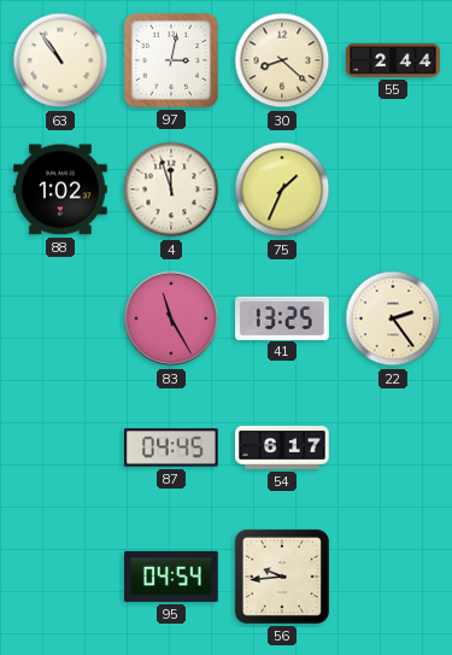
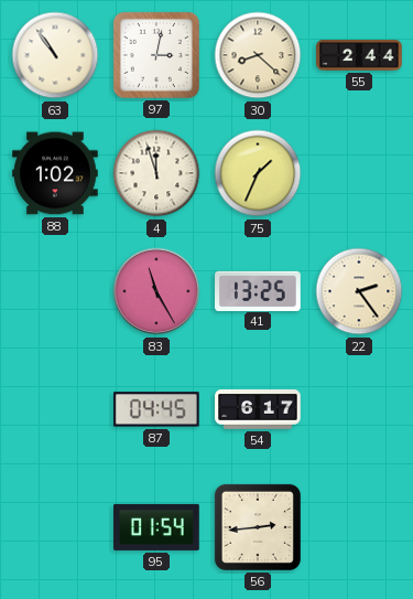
95: 04:54 -> 01:54
56: 9:44 -> 2:44
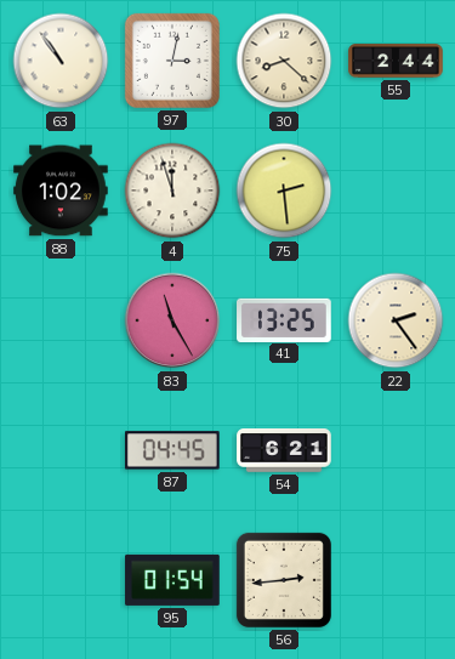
75: 1:34 -> 2:29
54: 6:17 -> 6:21
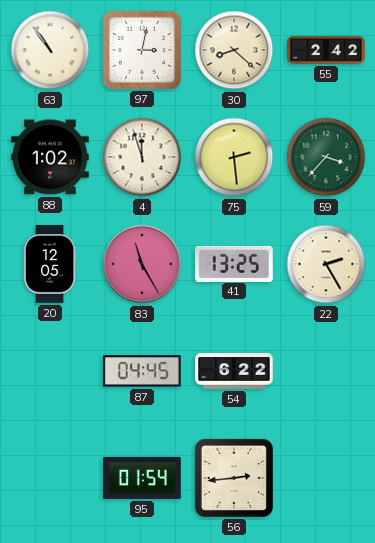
55: 2:44 -> 2:42
59: none -> 3:37
20: none -> 12:05
22: 2:24 -> 2:25
54: 6:21 -> 6:22
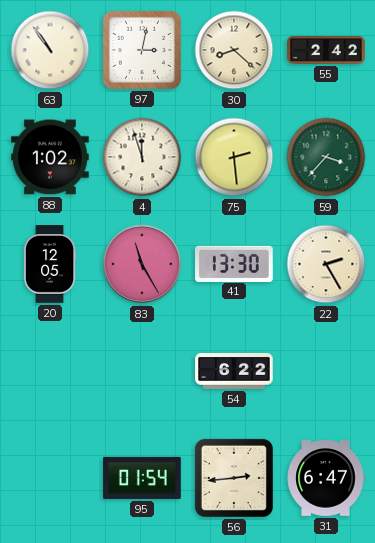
41: 13:25 -> 13:30
87: 04:45 -> none
31: none -> 6:47
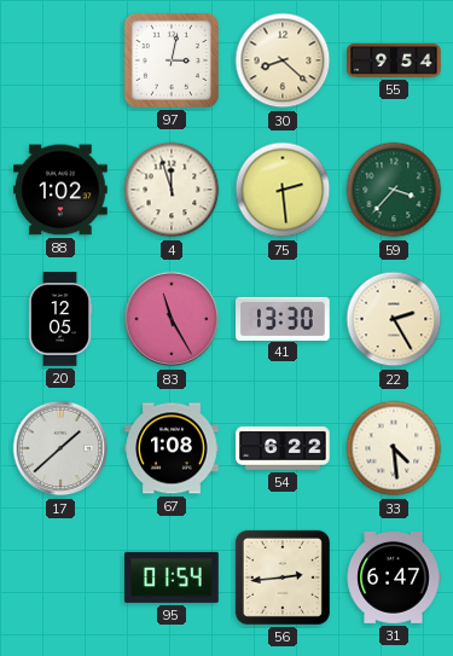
63: 10:54 -> none
55: 2:42 -> 9:54
17: none -> 1:38
67: none -> 1:08
33: none -> 4:29
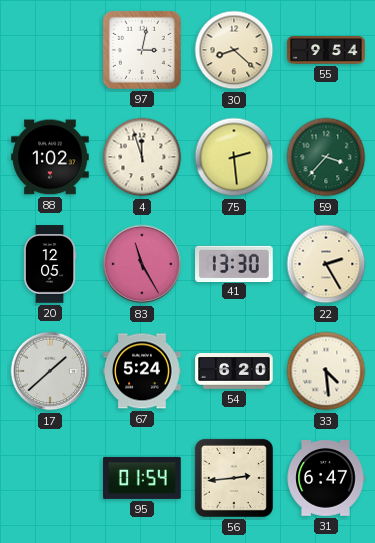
67: 1:08 -> 5:24
54: 6:22 -> 6:20
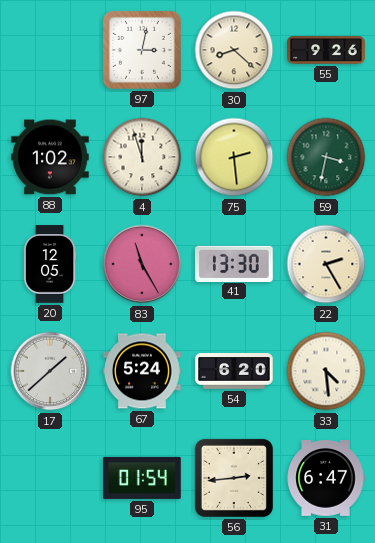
55: 9:54 -> 9:26
59: 3:37 -> 3:32
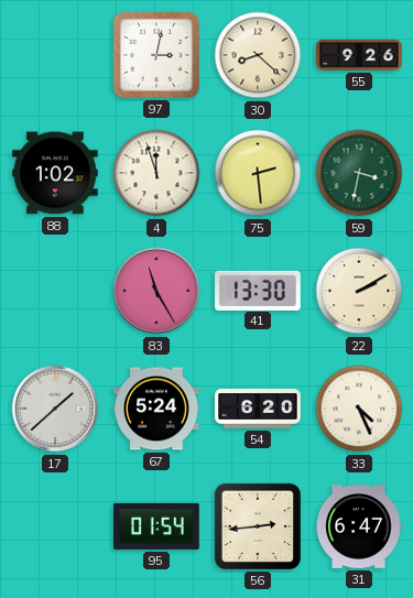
20: 12:05 -> none
22: 2:25 -> 2:10
33: 4:29 -> 4:26
